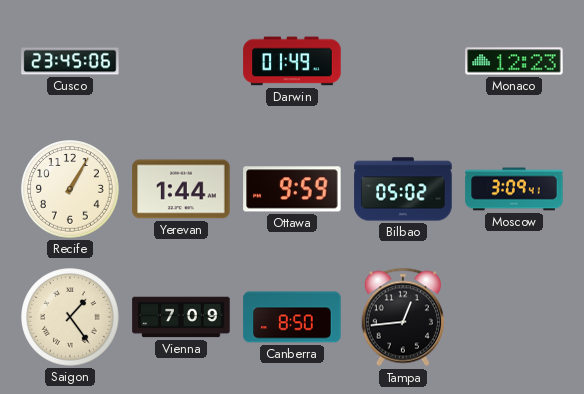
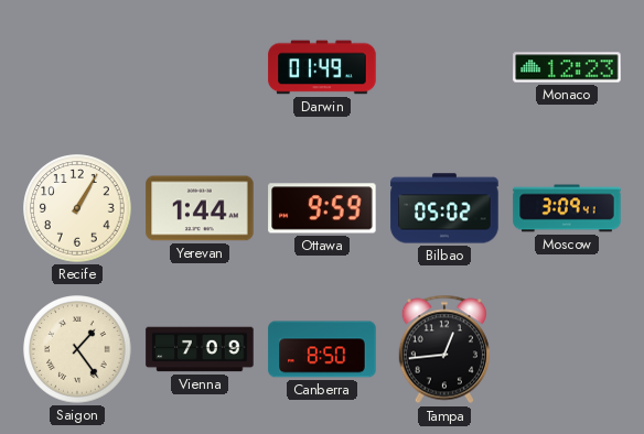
Cusco: 23:45 -> none
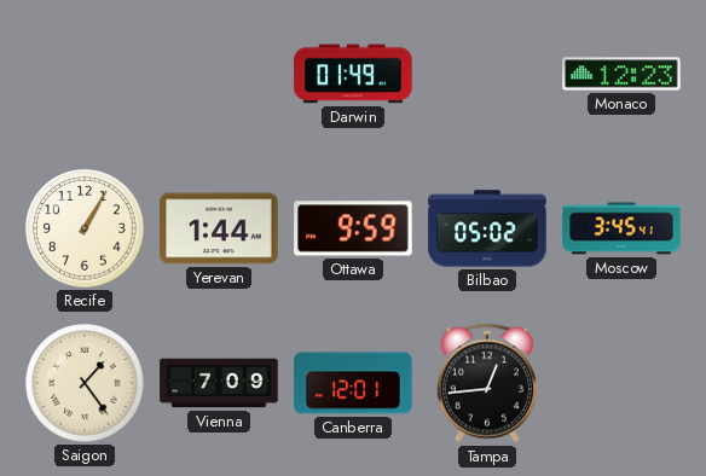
Moscow: 3:09 -> 3:45
Canberra: 8:50 -> 12:01
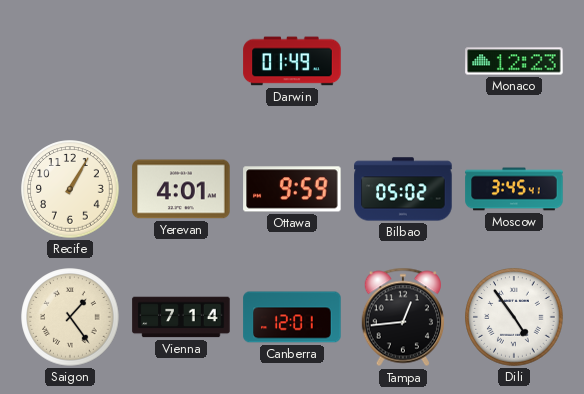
Yerevan: 1:44 -> 4:01
Vienna: 7:09 -> 7:14
Dili: none -> 4:54
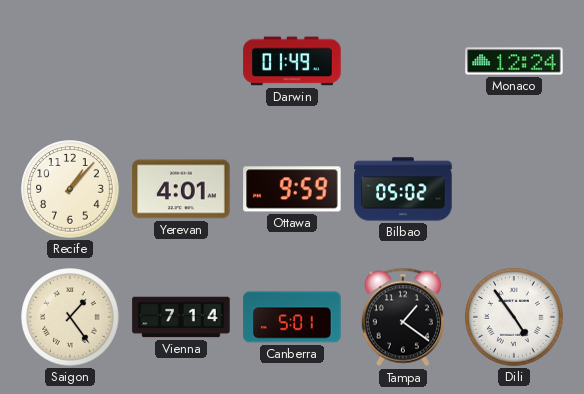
Monaco: 12:23 -> 12:24
Recife: 1:05 -> 1:07
Moscow: 3:45 -> none
Canberra: 12:01 -> 5:01
Tampa: 12:44 -> 1:21
